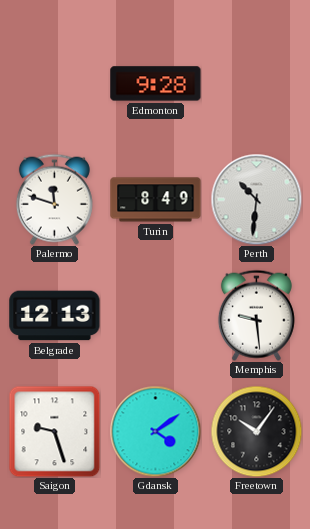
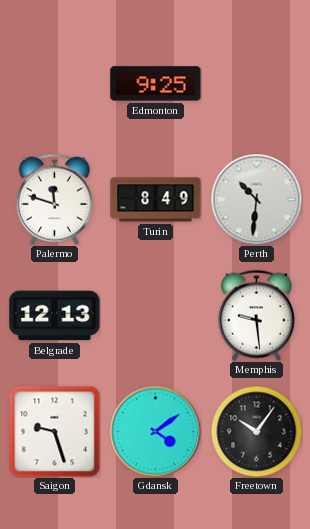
Edmonton: 9:28 -> 9:25
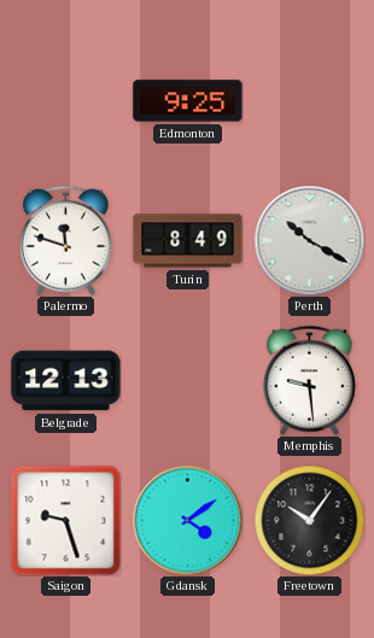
Perth: 10:31 -> 10:20
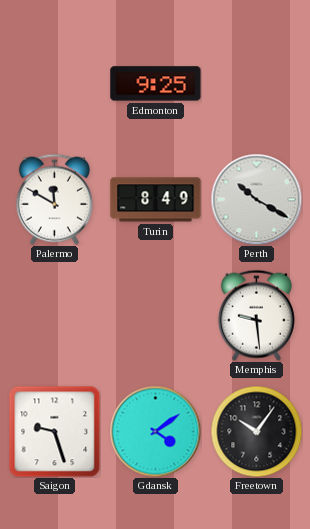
Palermo: 11:48 -> 11:50
Belgrade: 12:13 -> none
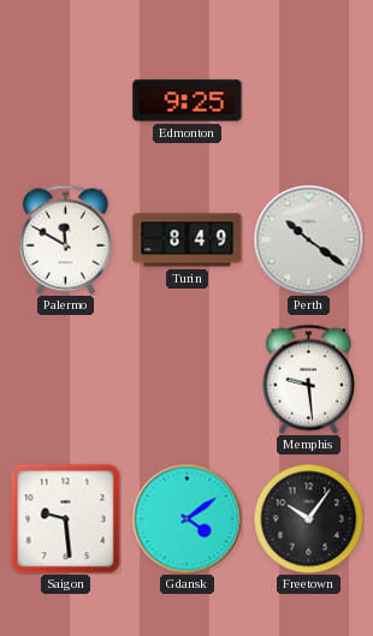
Perth: 10:20 -> 10:21
Saigon: 9:27 -> 9:29
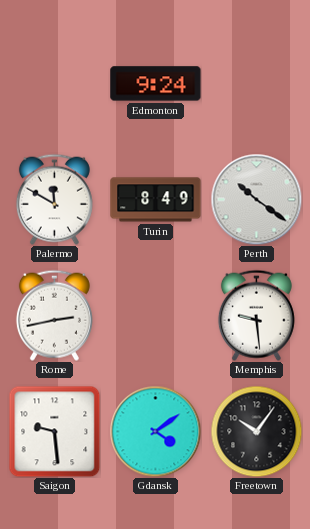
Edmonton: 9:25 -> 9:24
Rome: none -> 2:43
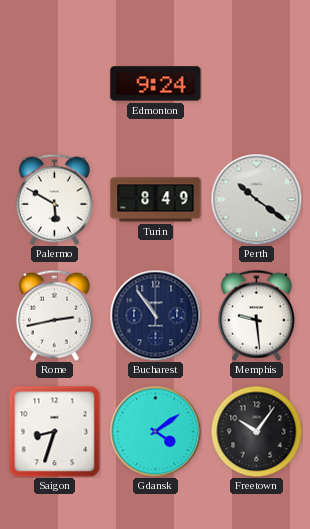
Palermo: 11:50 -> 5:50
Bucharest: none -> 10:54
Saigon: 9:29 -> 8:33
